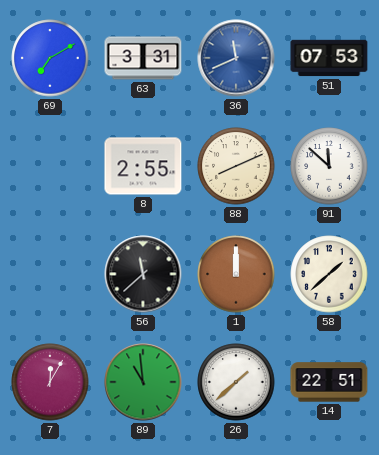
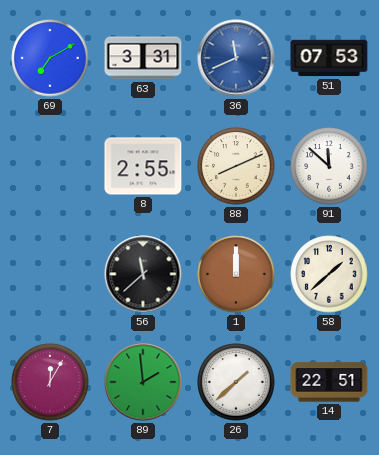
89: 10:59 -> 1:59
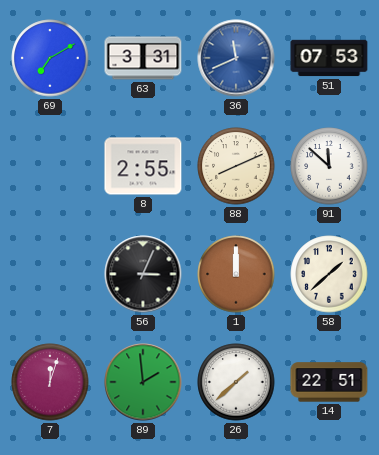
56: 11:38 -> 3:04
7: 12:05 -> 12:03
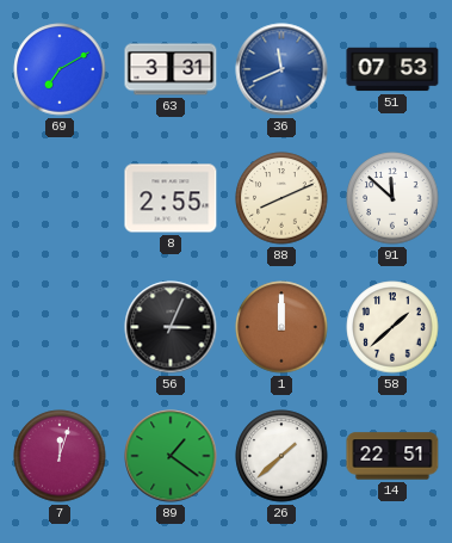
89: 1:59 -> 1:21
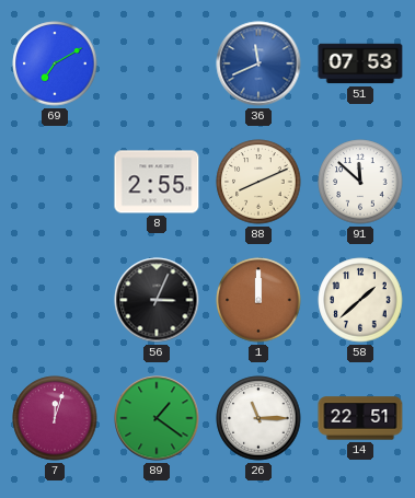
63: 3:31 -> none
26: 1:38 -> 11:15
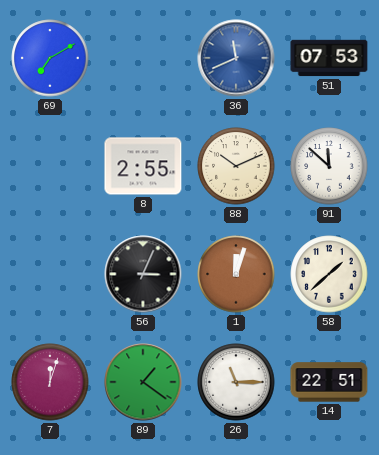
88: 8:11 -> 10:11
1: 12:00 -> 12:03
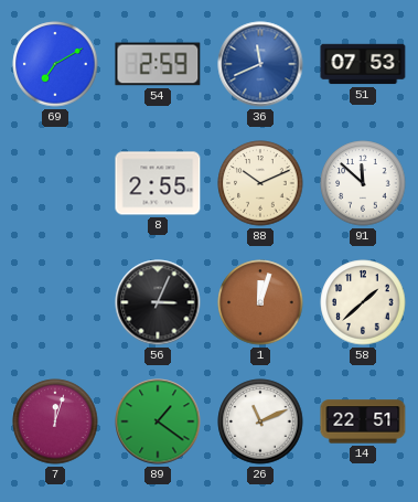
54: none -> 2:59
26: 11:15 -> 11:11
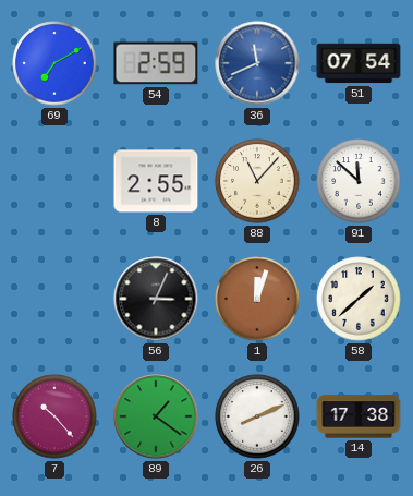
51: 07:53 -> 07:54
88: 10:11 -> 11:07
7: 12:03 -> 10:23
26: 11:11 -> 8:11
14: 22:51 -> 17:38
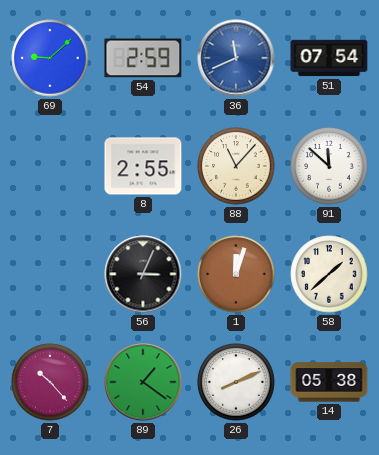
69: 7:10 -> 9:08
14: 17:38 -> 05:38
